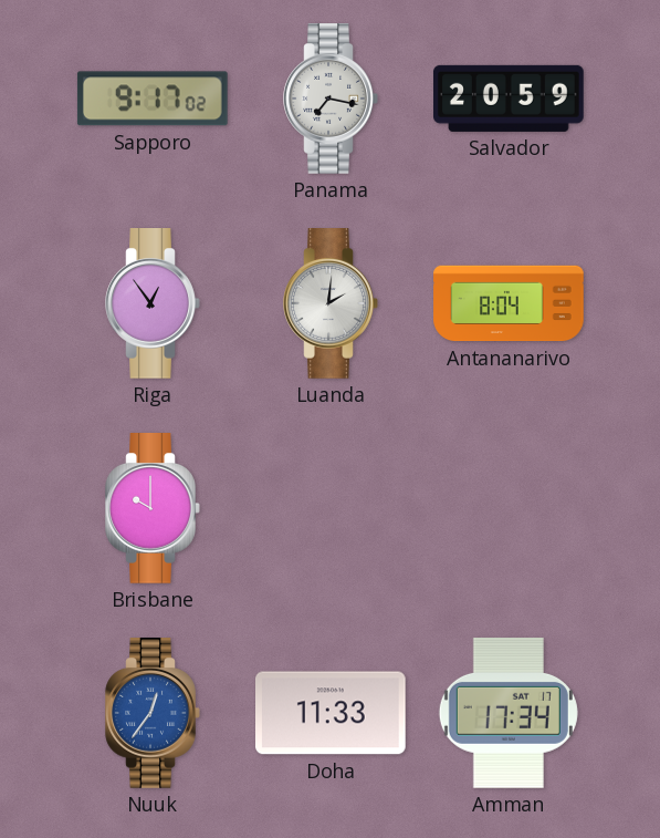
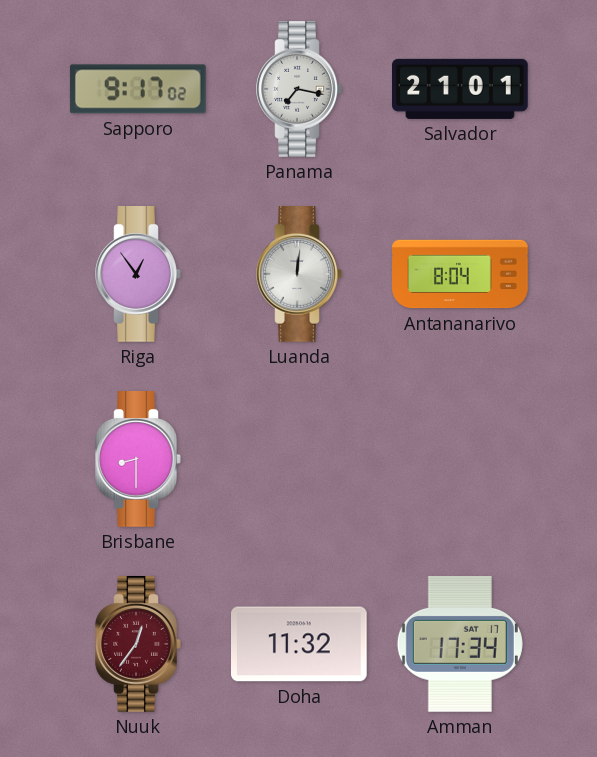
Salvador: 20:59 -> 21:01
Luanda: 2:01 -> 12:01
Brisbane: 10:00 -> 8:30
Nuuk dial: blue -> burgundy
Doha: 11:33 -> 11:32
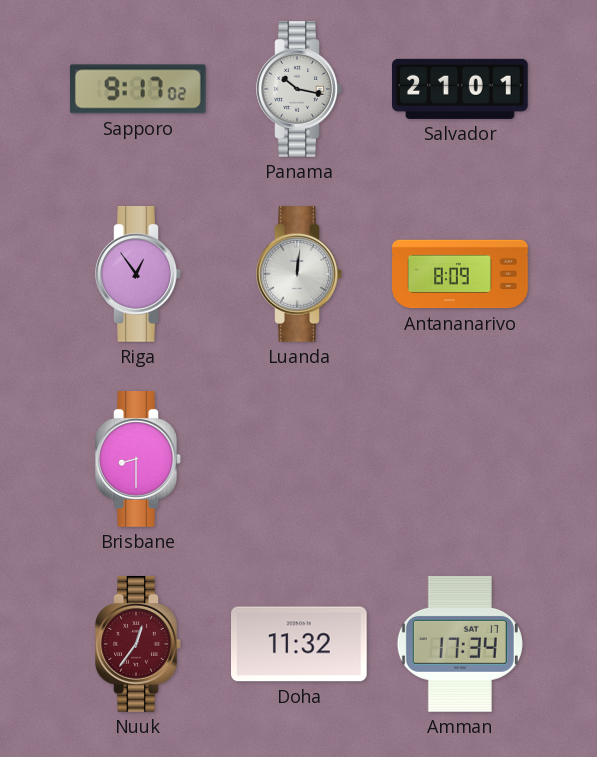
Panama: 7:17 -> 10:17
Antananarivo: 8:04 -> 8:09
